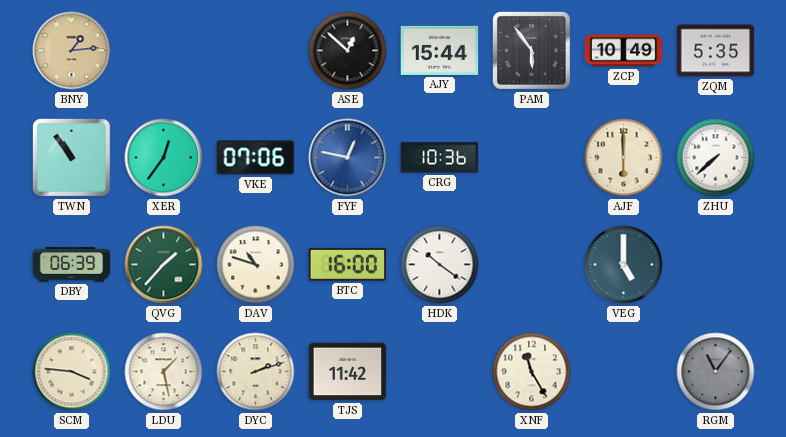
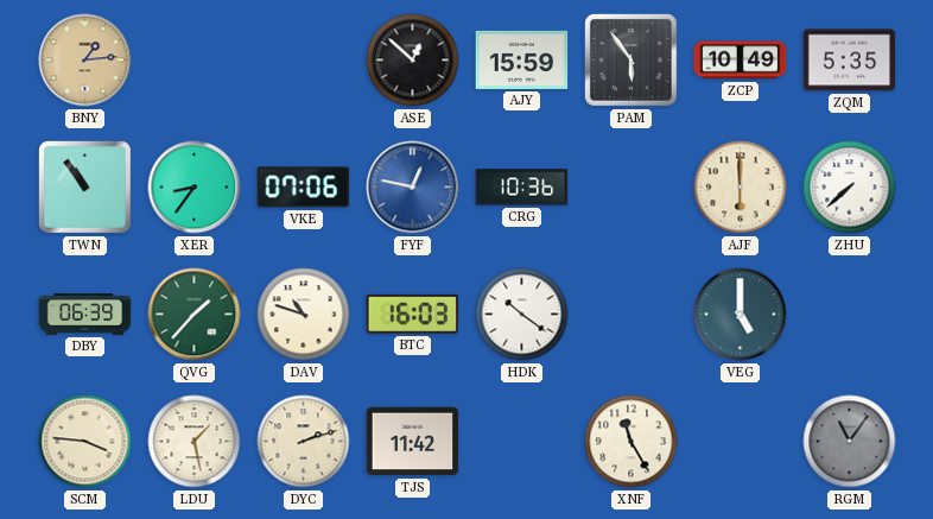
AJY: 15:44 -> 15:59
XER: 12:36 -> 8:36
BTC: 16:00 -> 16:03
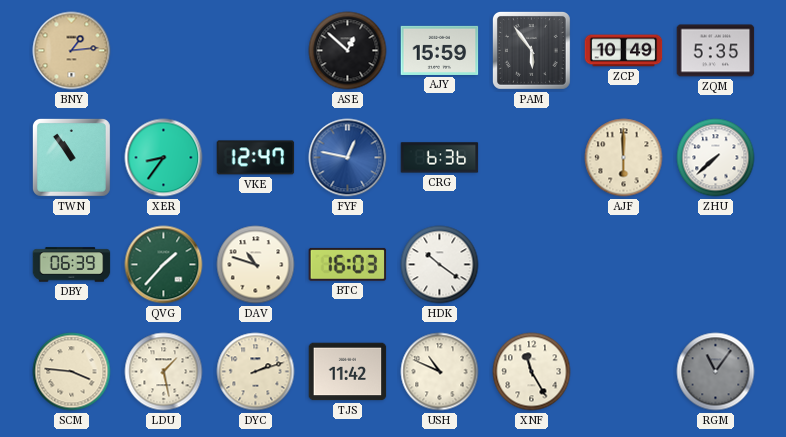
VKE: 07:06 -> 12:47
CRG: 10:36 -> 6:36
VEG: 5:00 -> none
USH: none -> 10:49
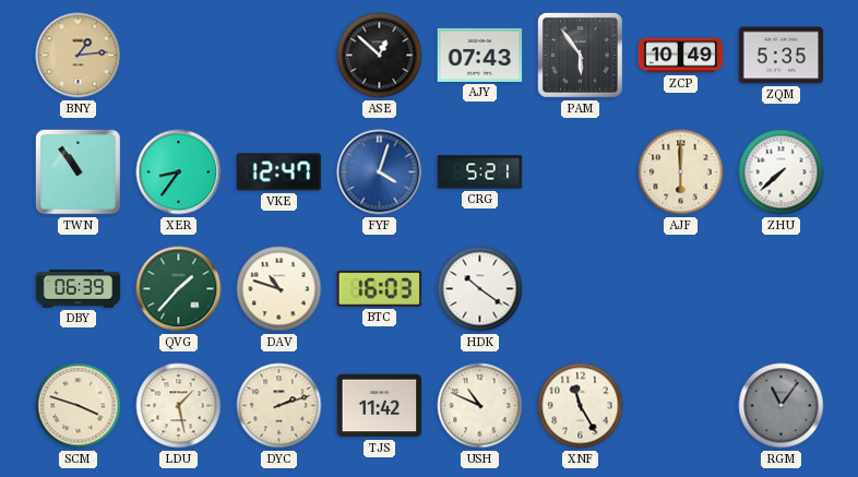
AJY: 15:59 -> 07:43
FYF: 12:47 -> 4:03
CRG: 6:36 -> 5:21
SCM: 3:46 -> 3:48
